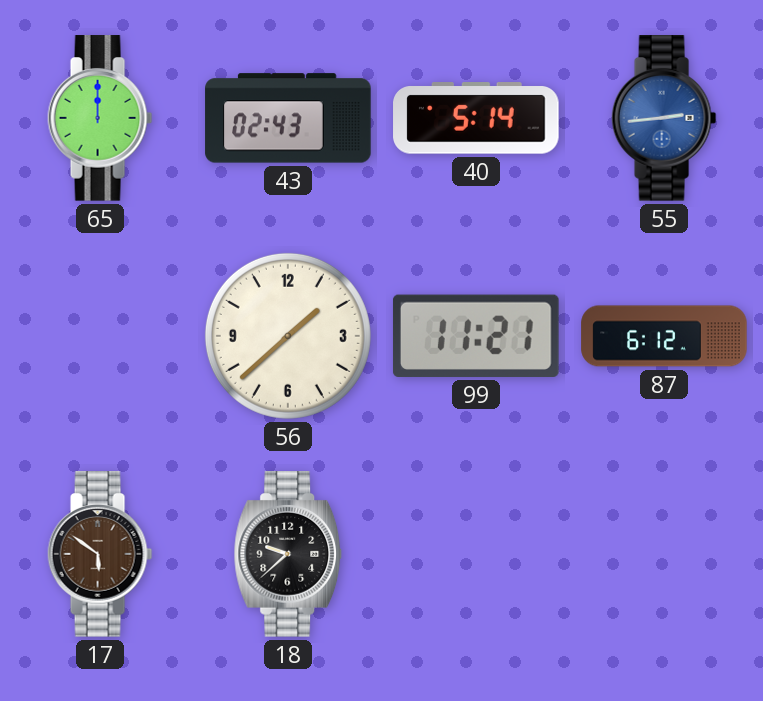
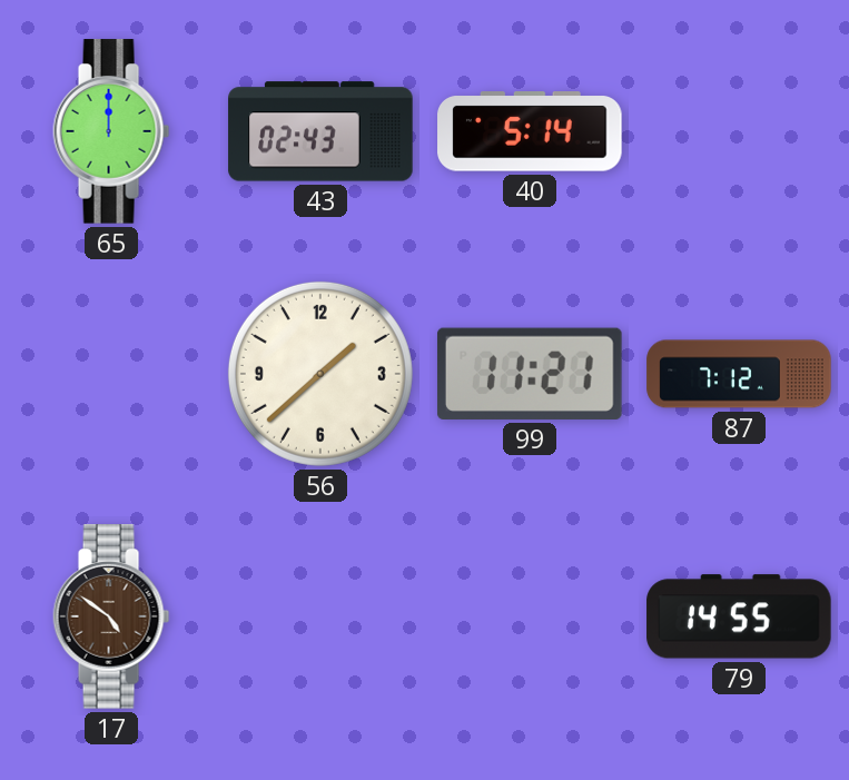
55: 2:44 -> none
87: 6:12 -> 7:12
17: 5:51 -> 4:51
18: 9:38 -> none
79: none -> 14:55
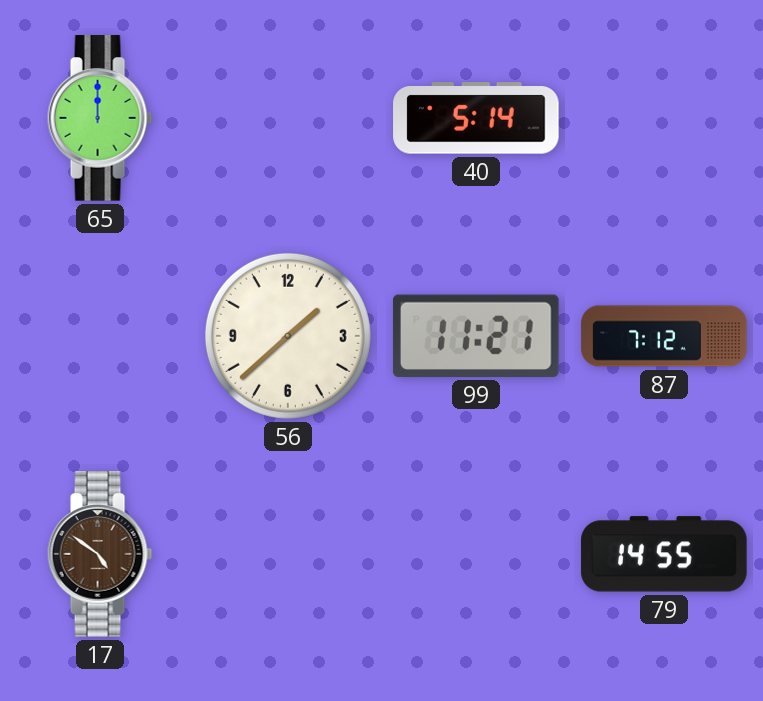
43: 02:43 -> none
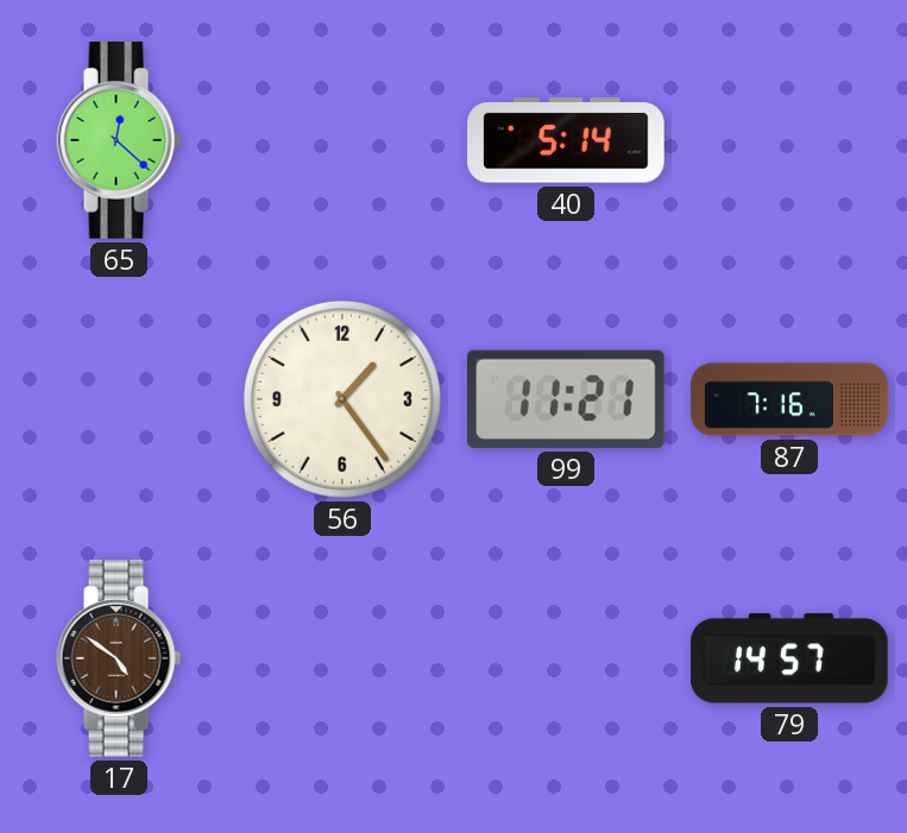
65: 12:00 -> 12:22
56: 1:38 -> 1:24
87: 7:12 -> 7:16
79: 14:55 -> 14:57
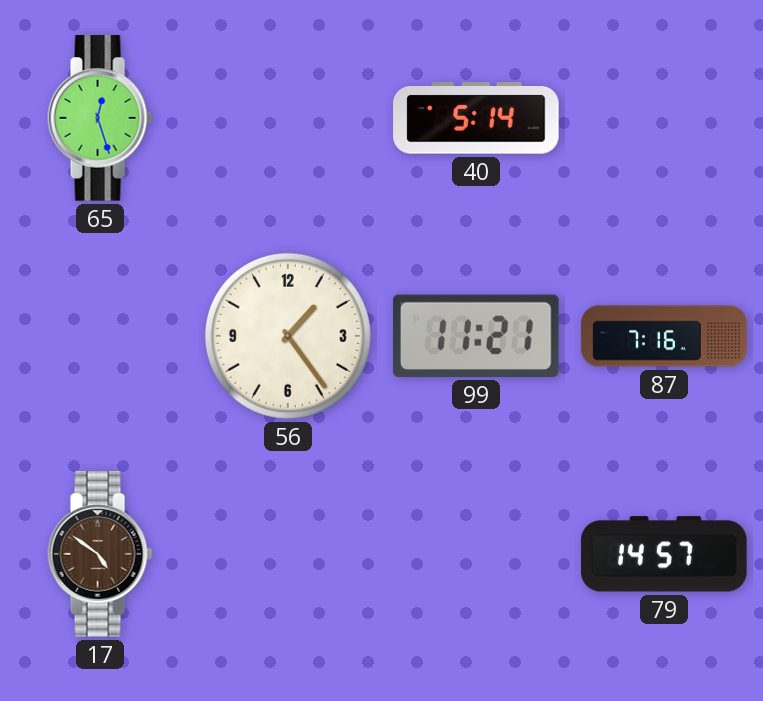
65: 12:22 -> 12:27
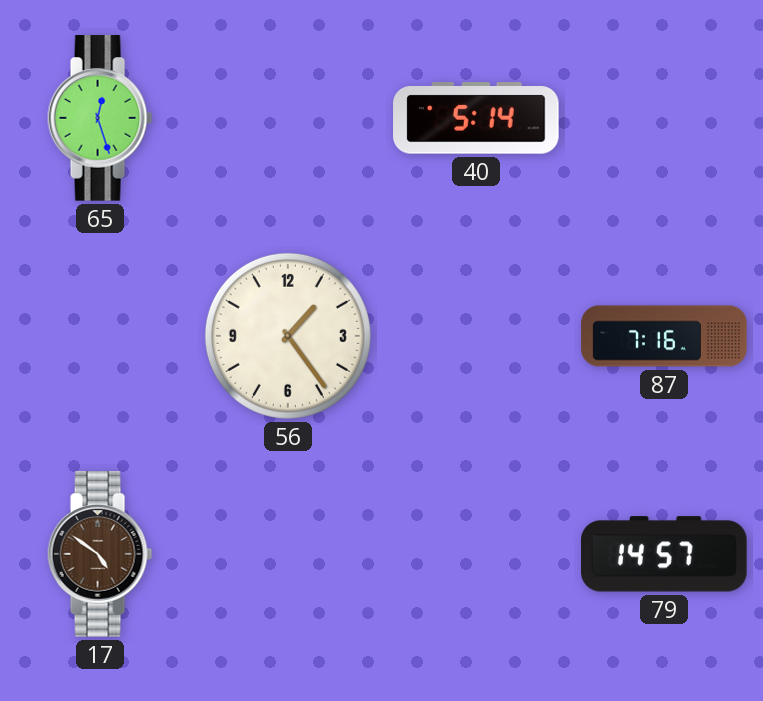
99: 11:21 -> none
